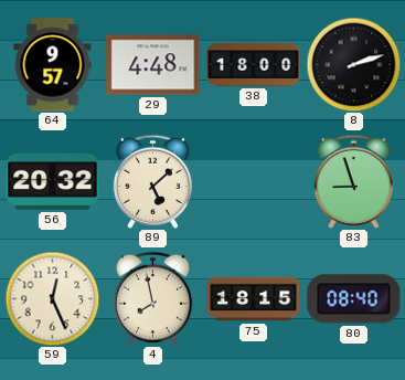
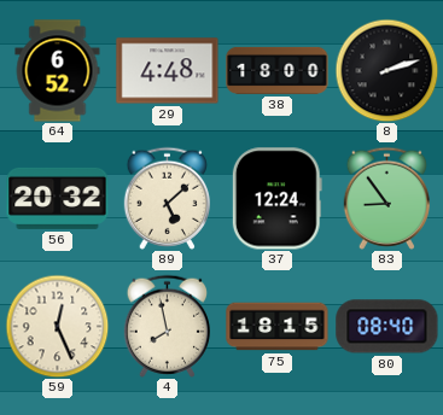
64: 9:57 -> 6:52
37: none -> 12:24
83: 8:57 -> 8:54
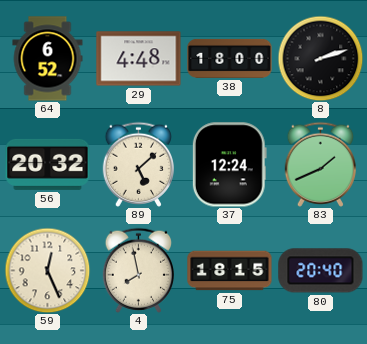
83: 8:54 -> 1:41
80: 08:40 -> 20:40
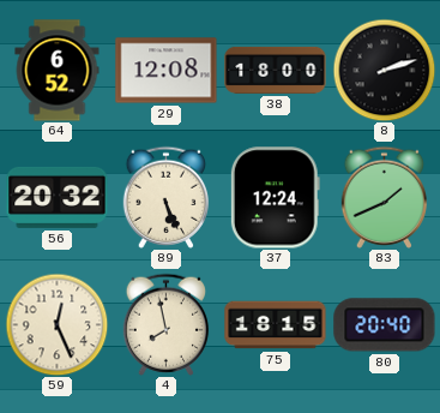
29: 4:48 -> 12:08
89: 5:08 -> 5:26
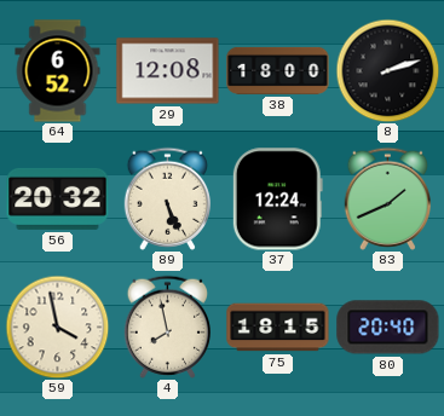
59: 12:26 -> 3:58
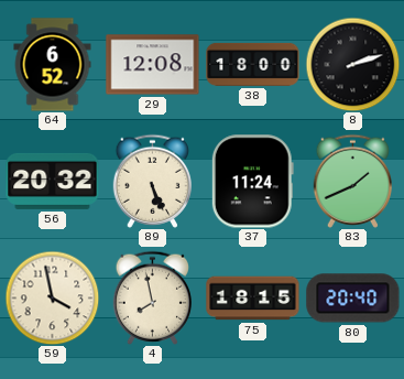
37: 12:24 -> 11:24
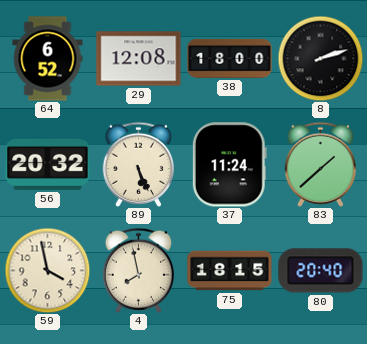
83: 1:41 -> 1:38
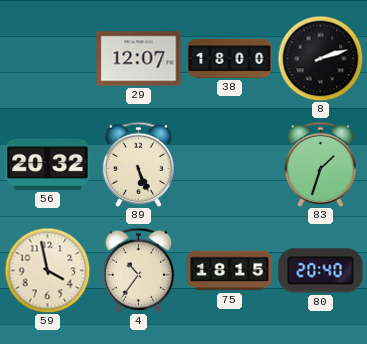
64: 6:52 -> none
29: 12:08 -> 12:07
37: 11:24 -> none
83: 1:38 -> 1:33
4: 7:58 -> 10:36
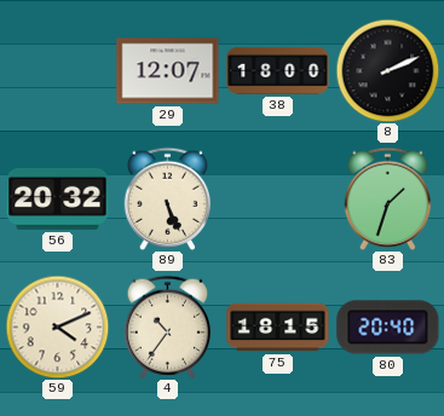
8: 2:12 -> 2:11
59: 3:58 -> 4:11
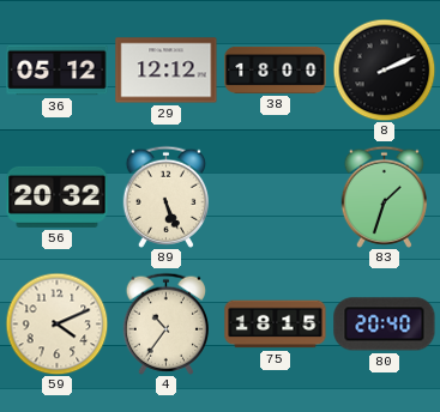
36: none -> 05:12
29: 12:07 -> 12:12
